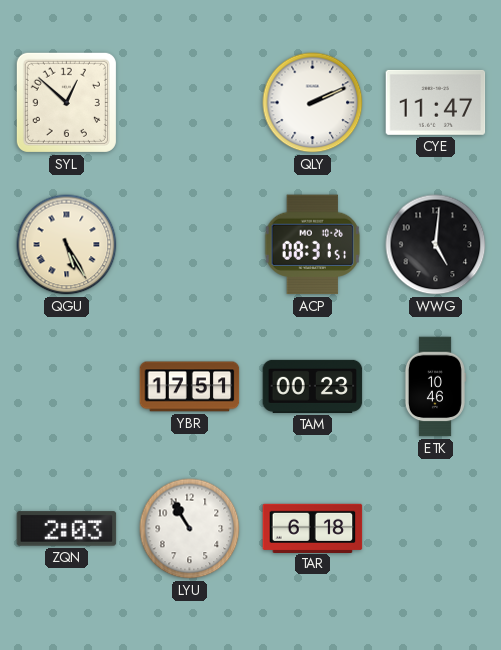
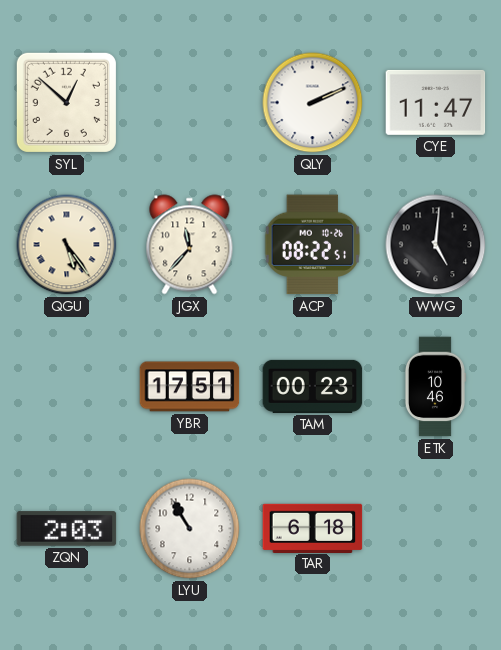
QGU: 5:25 -> 5:24
JGX: none -> 11:37
ACP: 08:31 -> 08:22
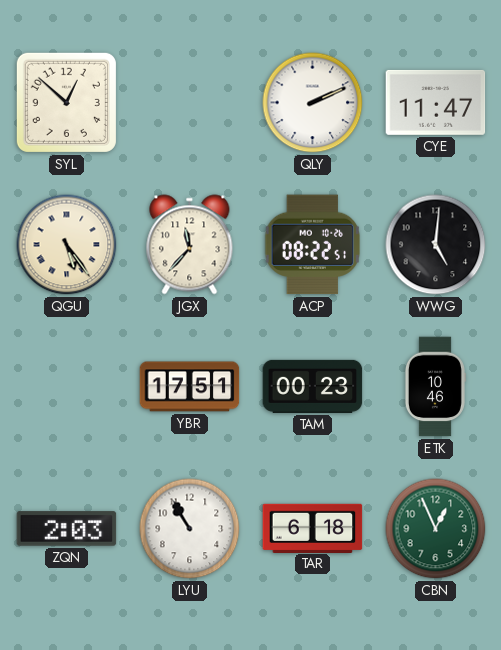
CBN: none -> 12:56
